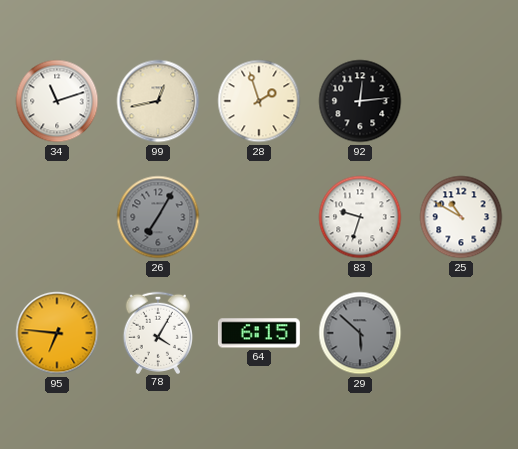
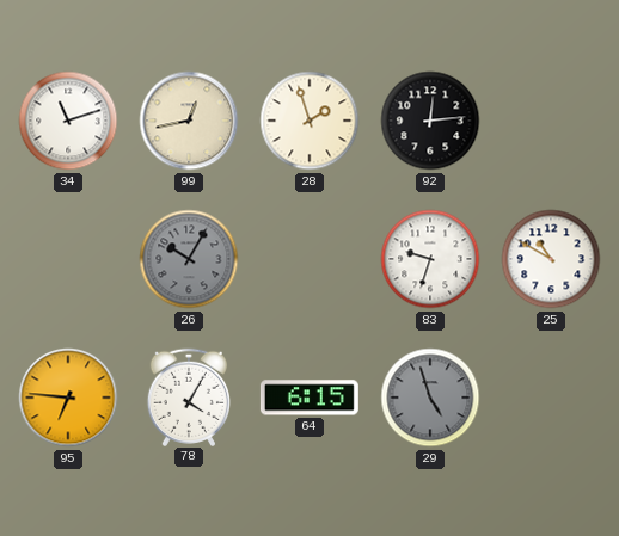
26: 7:05 -> 10:05
29: 5:52 -> 4:57
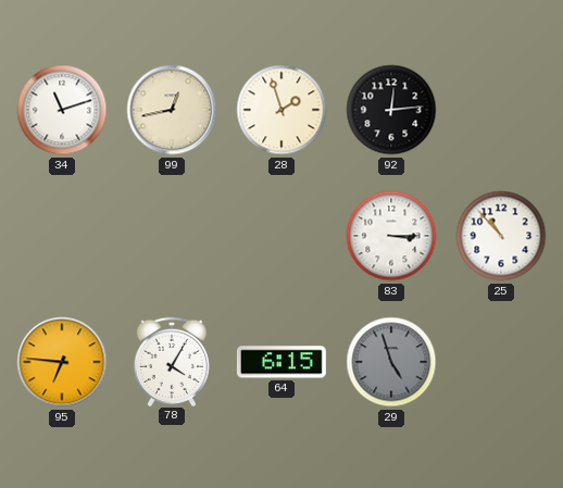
26: 10:05 -> none
83: 9:33 -> 3:15
25: 10:50 -> 10:53
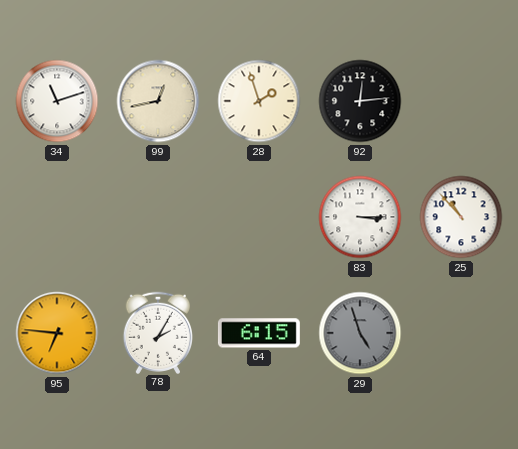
78: 4:05 -> 2:05
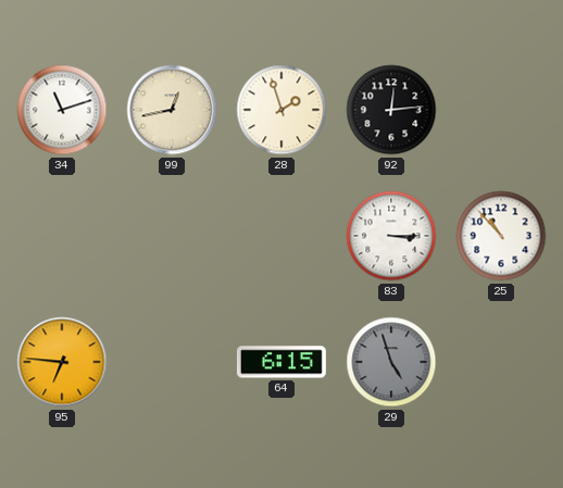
78: 2:05 -> none
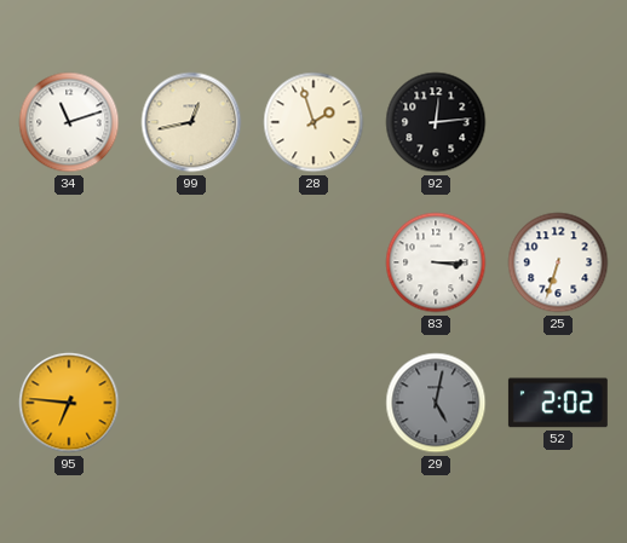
25: 10:53 -> 6:33
64: 6:15 -> none
29: 4:57 -> 5:02
52: none -> 2:02
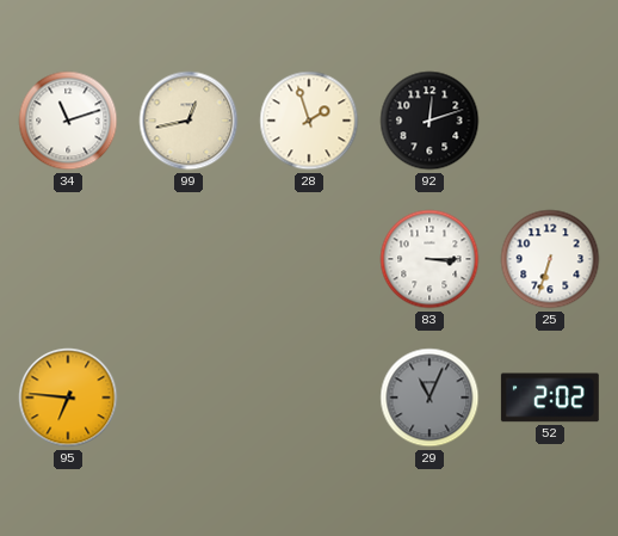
92: 12:14 -> 12:12
29: 5:02 -> 11:04
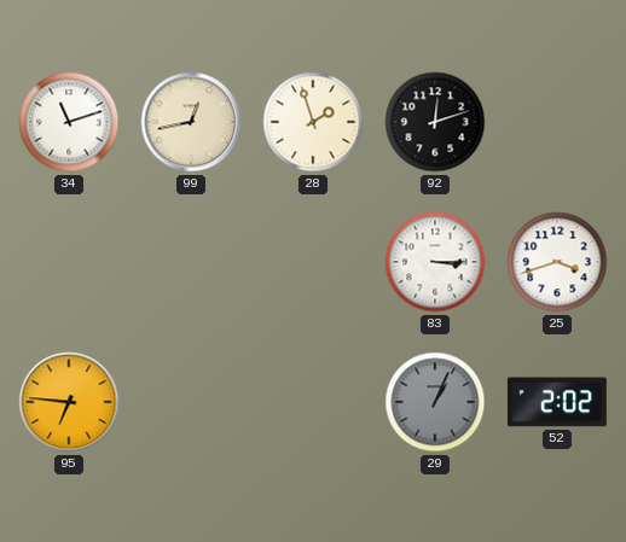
25: 6:33 -> 3:42
29: 11:04 -> 1:04
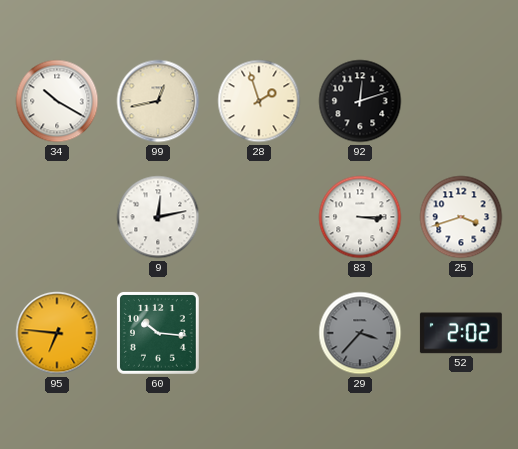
34: 11:12 -> 10:20
9: none -> 12:13
60: none -> 10:16
29: 1:04 -> 3:37
